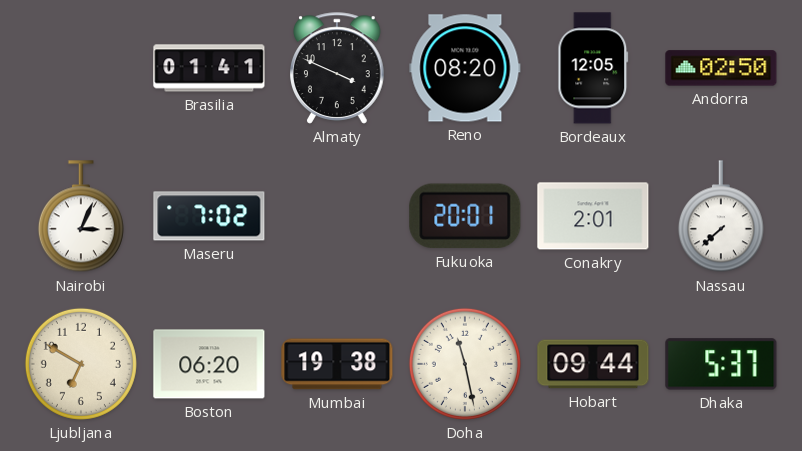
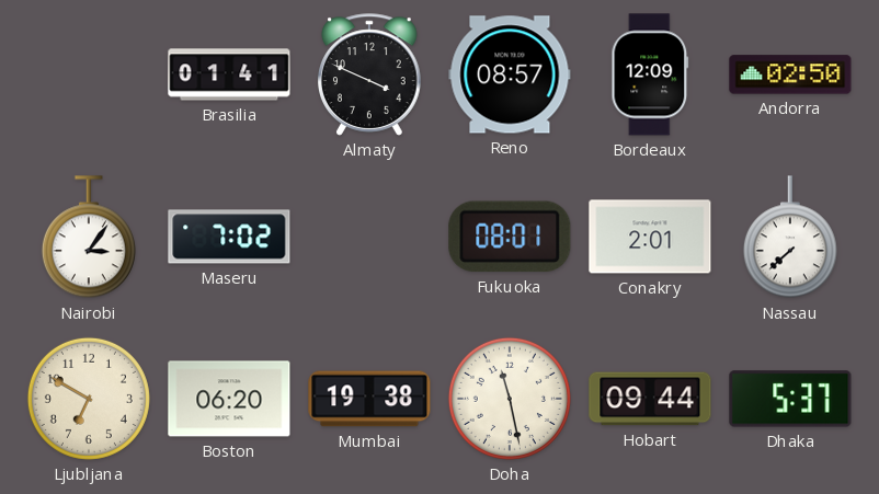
Reno: 08:20 -> 08:57
Bordeaux: 12:05 -> 12:09
Nairobi: 3:04 -> 3:06
Fukuoka: 20:01 -> 08:01
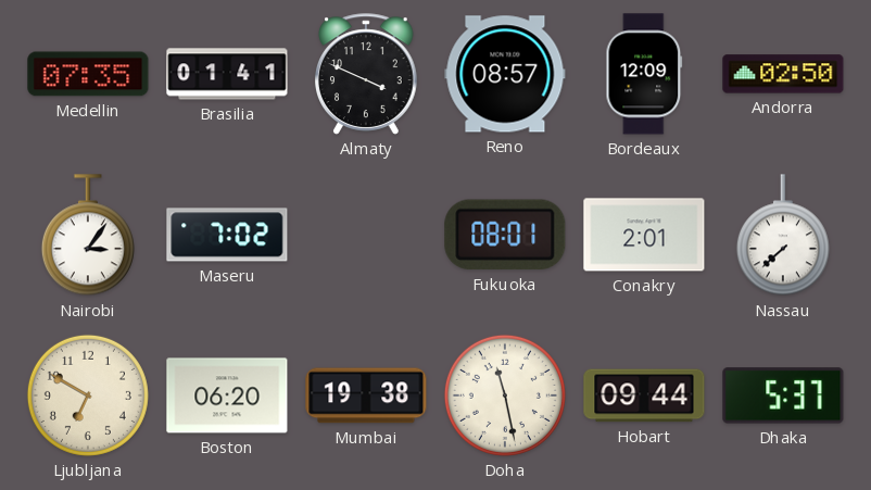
Medellin: none -> 07:35
